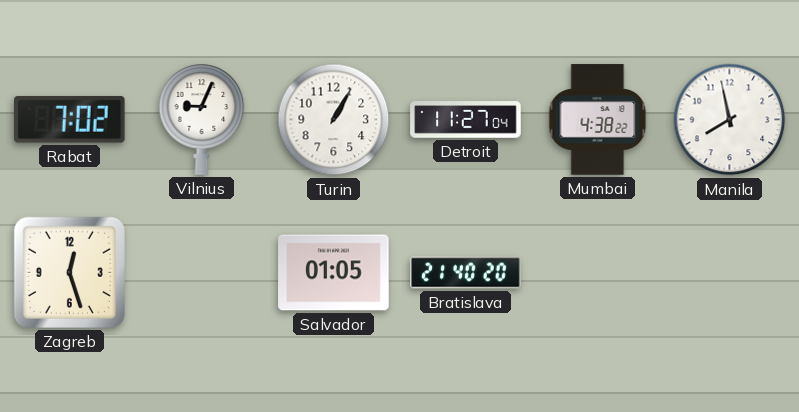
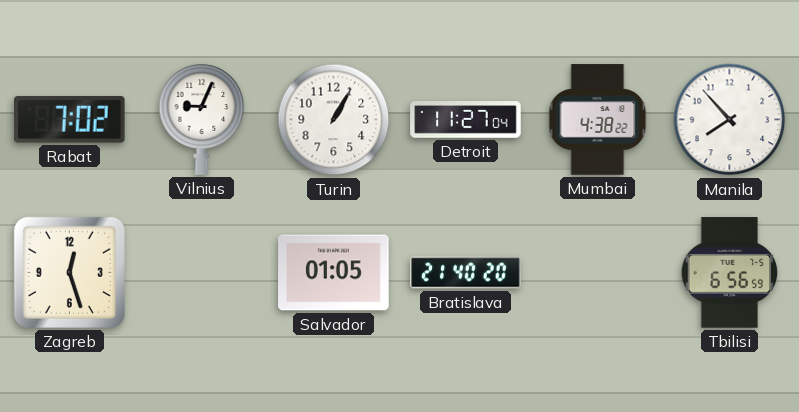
Manila: 7:58 -> 7:53
Tbilisi: none -> 6:56
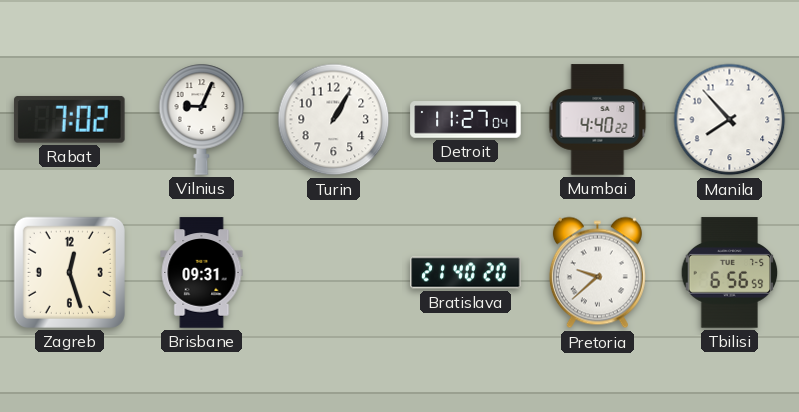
Mumbai: 4:38 -> 4:40
Brisbane: none -> 09:31
Salvador: 01:05 -> none
Pretoria: none -> 9:38
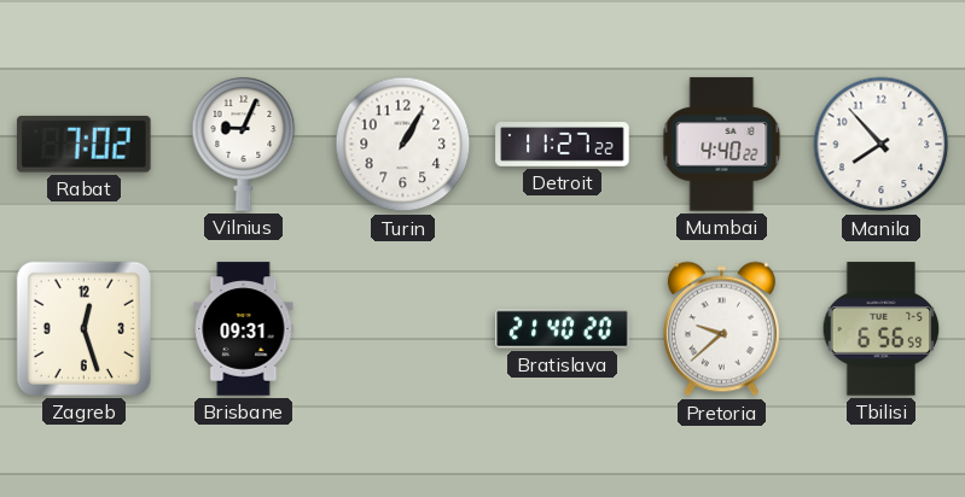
Detroit: 11:27:04 -> 11:27:22
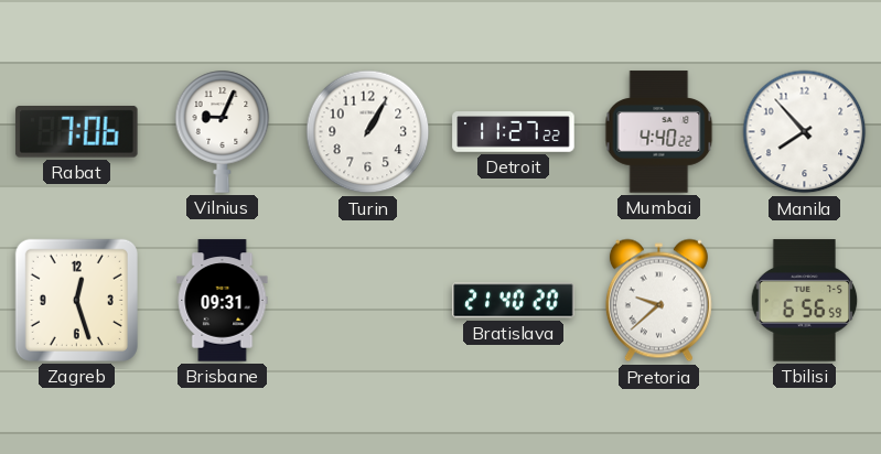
Rabat: 7:02 -> 7:06
